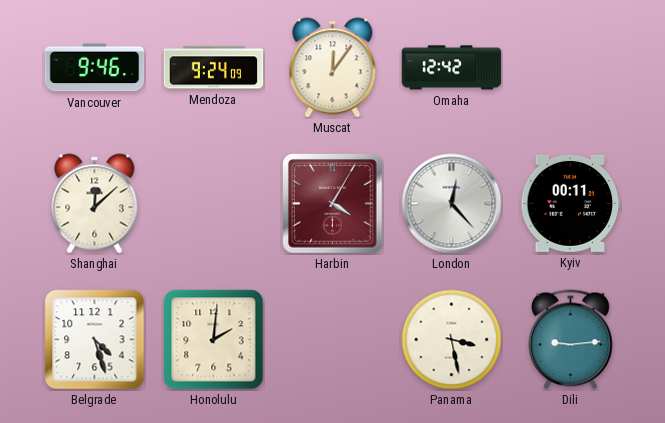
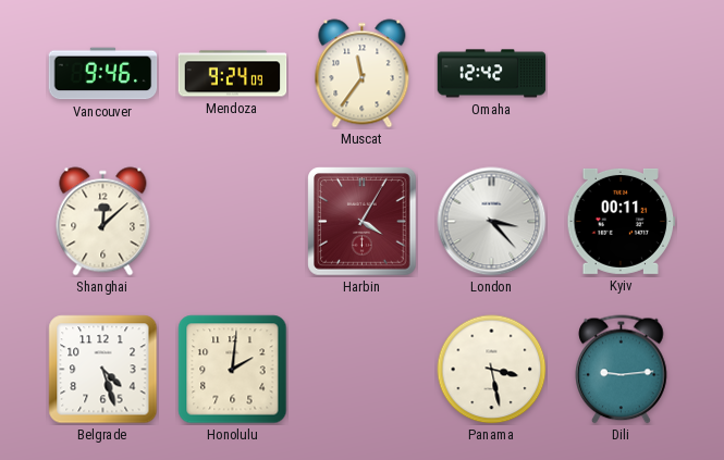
Muscat: 12:06 -> 11:36
London: 12:23 -> 3:23
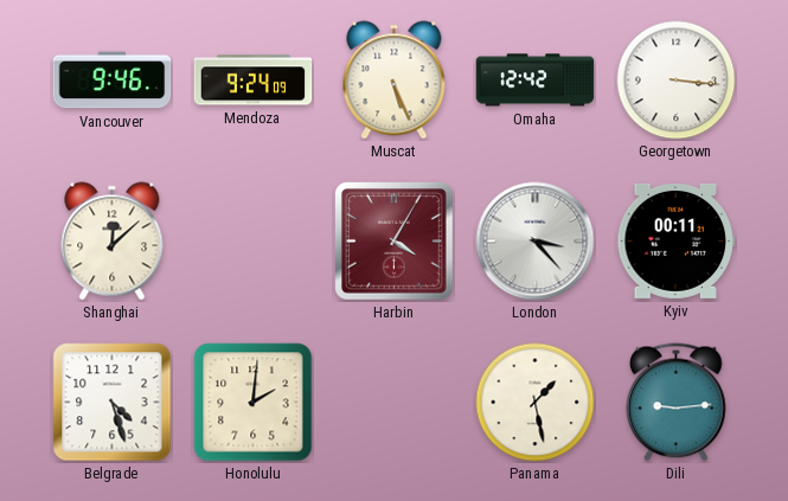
Muscat: 11:36 -> 5:26
Georgetown: none -> 3:16
Panama: 3:28 -> 1:28
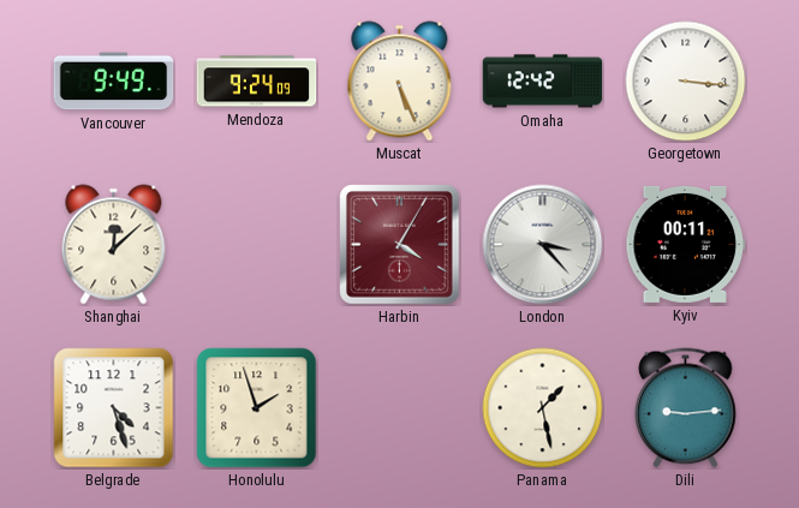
Vancouver: 9:46 -> 9:49
Honolulu: 2:01 -> 1:57
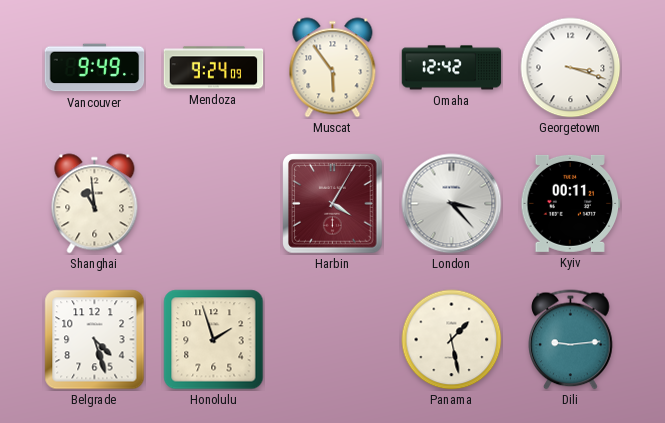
Muscat: 5:26 -> 5:54
Georgetown: 3:16 -> 3:18
Shanghai: 12:08 -> 10:59
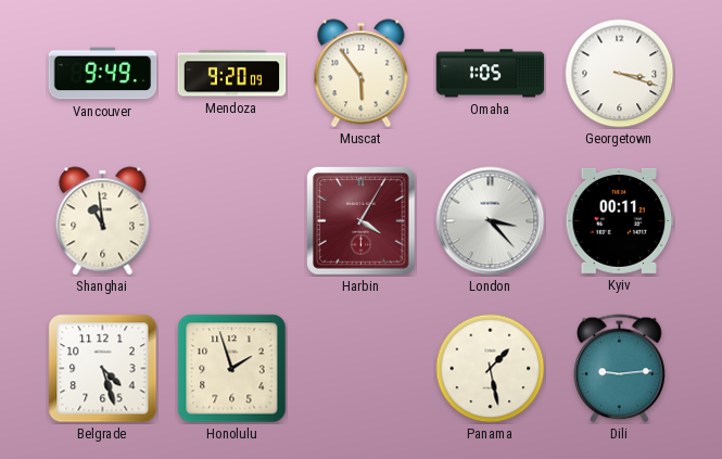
Mendoza: 9:24 -> 9:20
Omaha: 12:42 -> 1:05
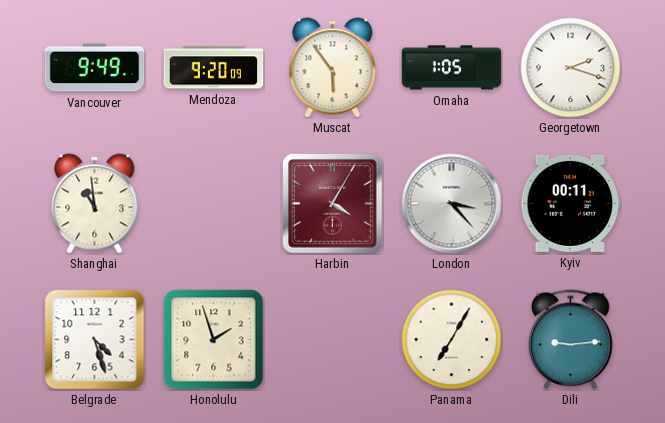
Georgetown: 3:18 -> 2:18
Panama: 1:28 -> 7:05
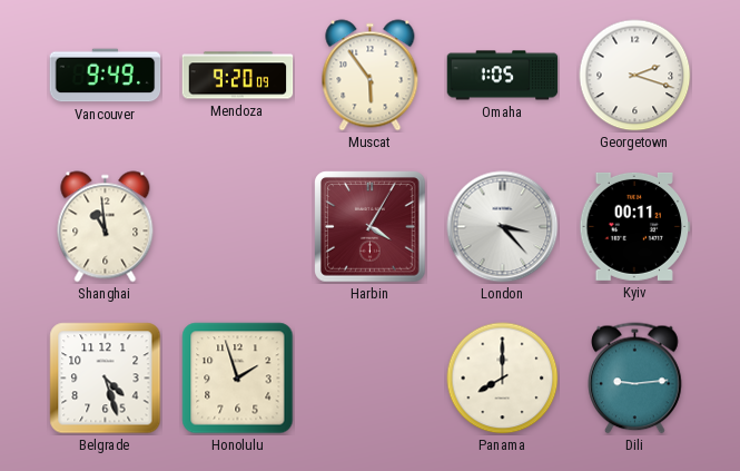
Panama: 7:05 -> 8:00
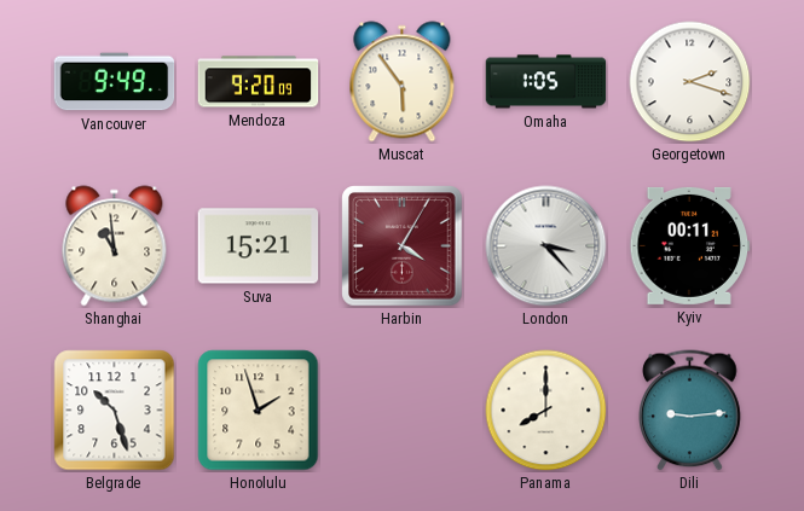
Suva: none -> 15:21
Belgrade: 4:27 -> 10:27
